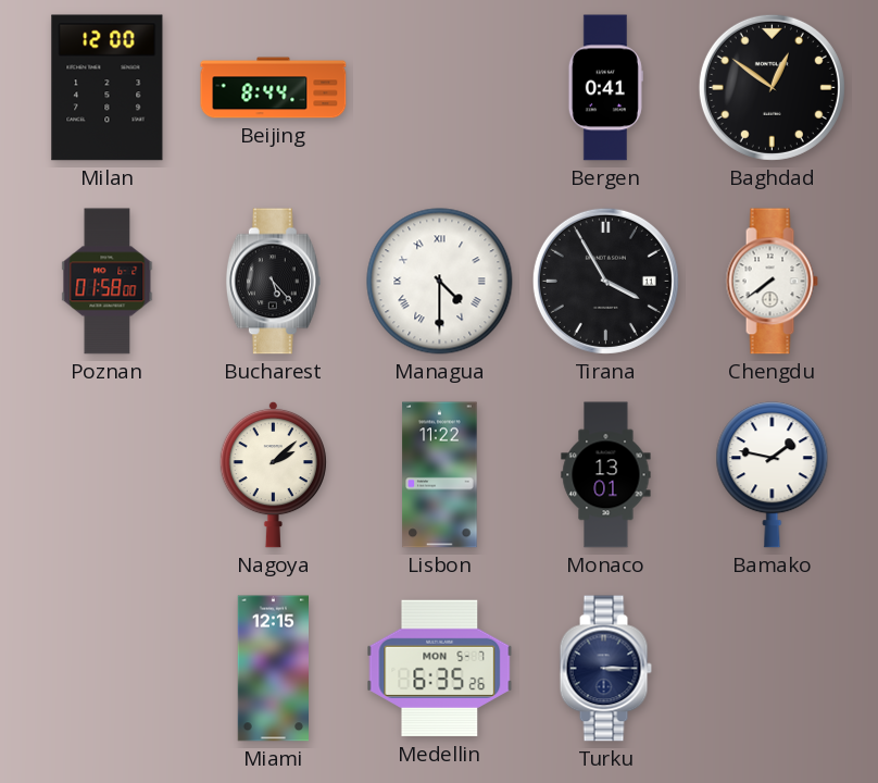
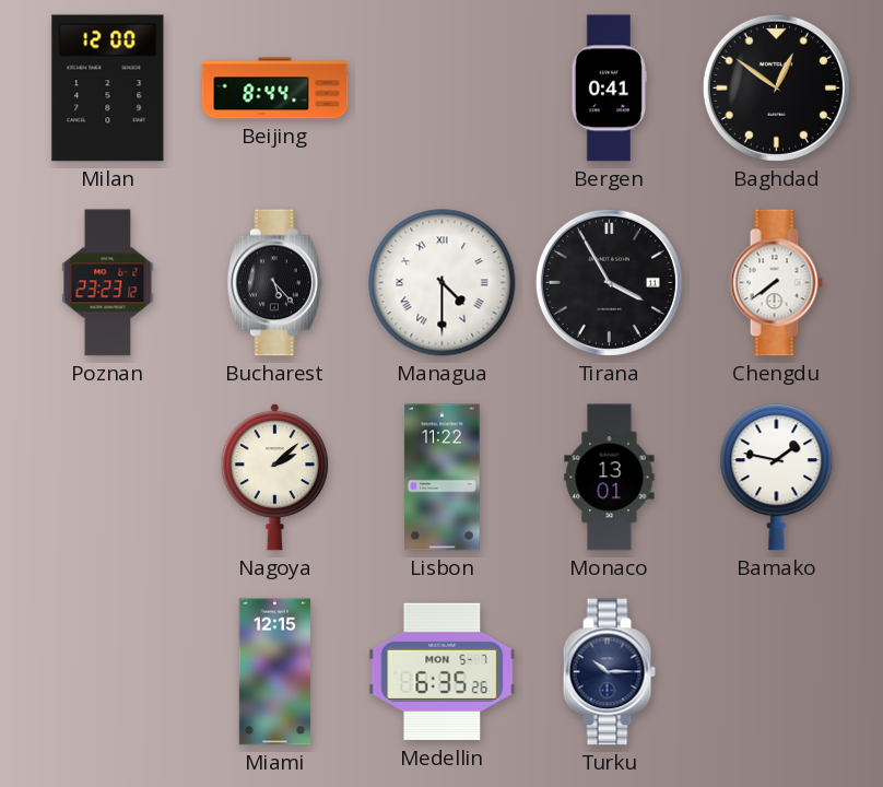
Poznan: 01:58 -> 23:23
Turku: 3:15 -> 10:15
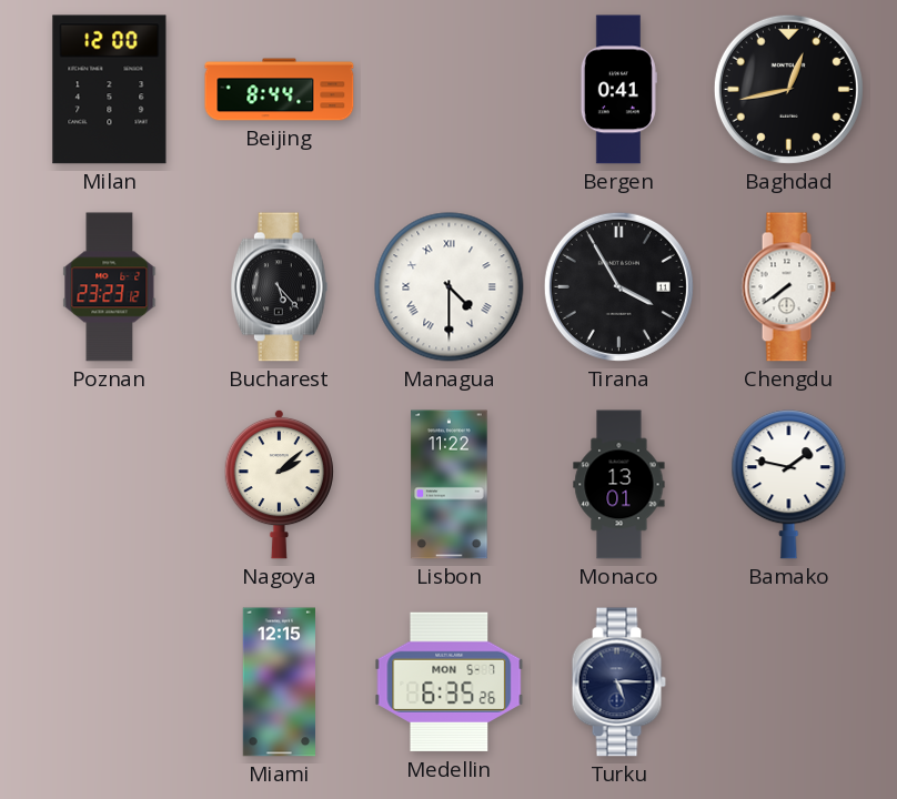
Baghdad: 12:51 -> 12:43
Turku: 10:15 -> 5:15
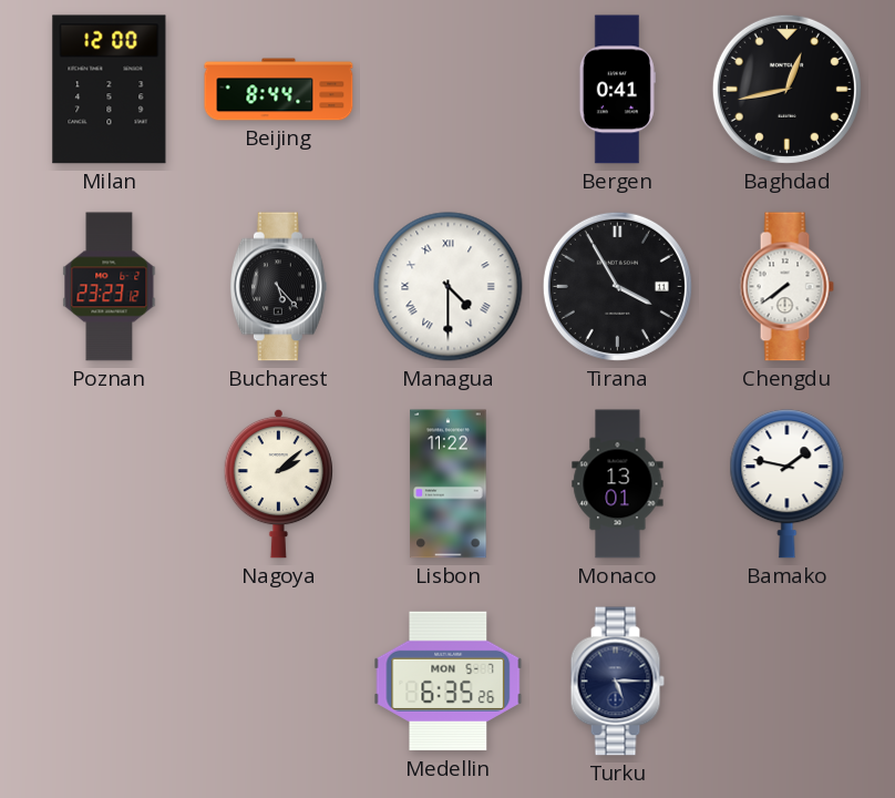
Miami: 12:15 -> none
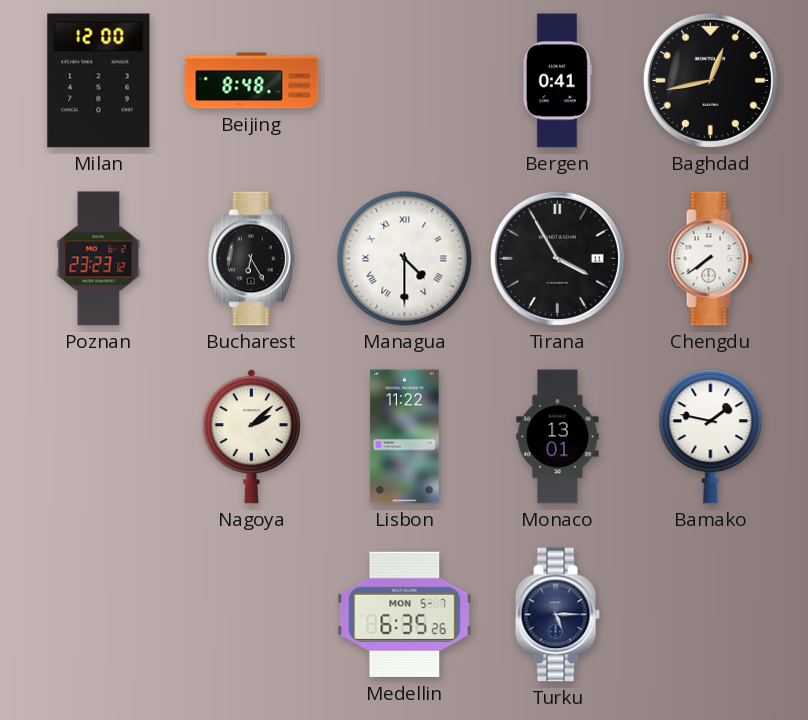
Beijing: 8:44 -> 8:48
Bucharest: 5:23 -> 6:25
